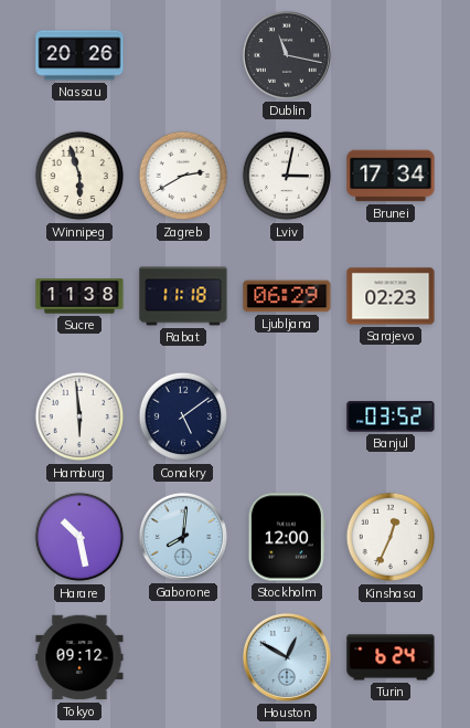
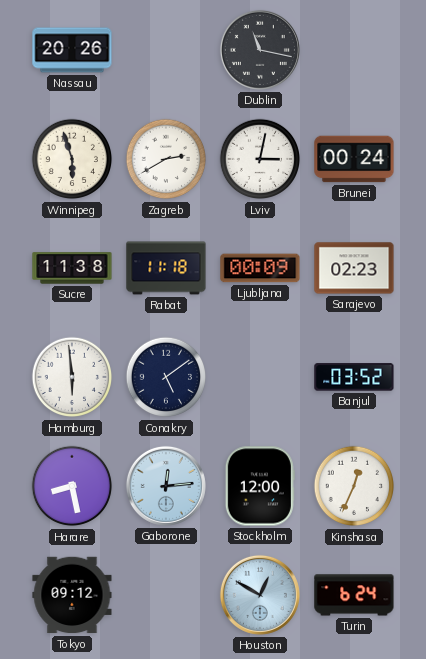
Brunei: 17:34 -> 00:24
Ljubljana: 06:29 -> 00:09
Harare: 10:28 -> 8:28
Gaborone: 8:01 -> 12:14
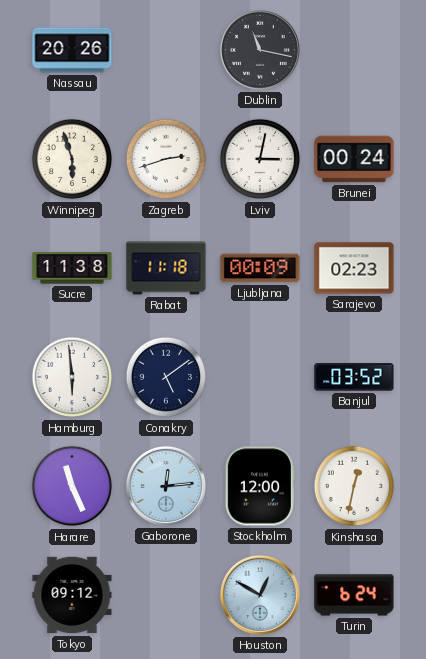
Zagreb: 2:40 -> 2:42
Harare: 8:28 -> 11:26
Kinshasa: 12:34 -> 12:32
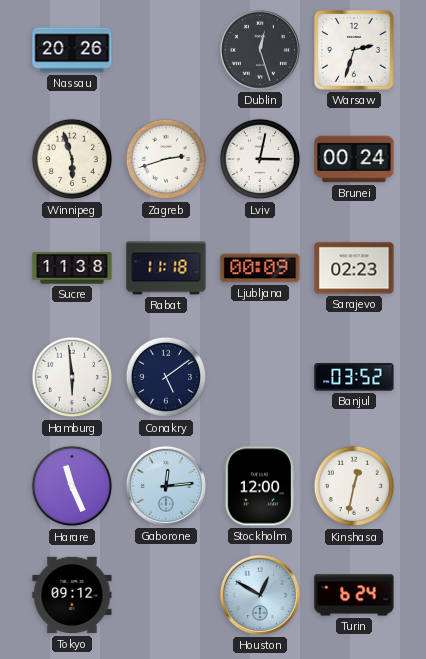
Dublin: 11:17 -> 12:27
Warsaw: none -> 2:33
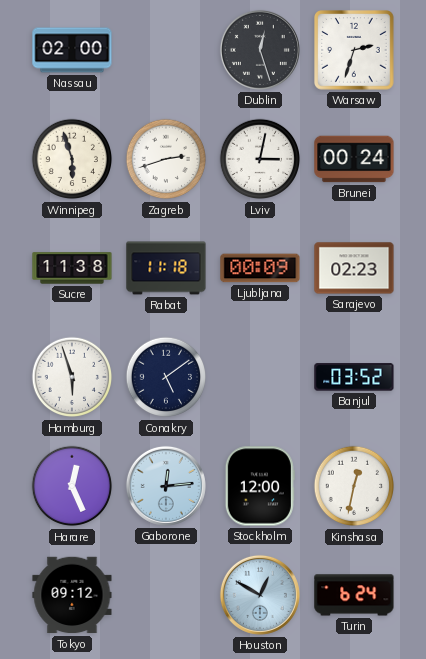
Nassau: 20:26 -> 02:00
Hamburg: 5:59 -> 5:57
Harare: 11:26 -> 12:26
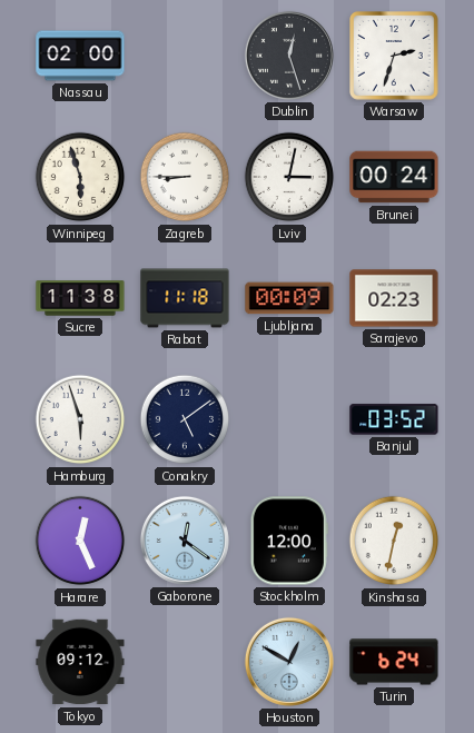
Zagreb: 2:42 -> 8:45
Gaborone: 12:14 -> 12:21
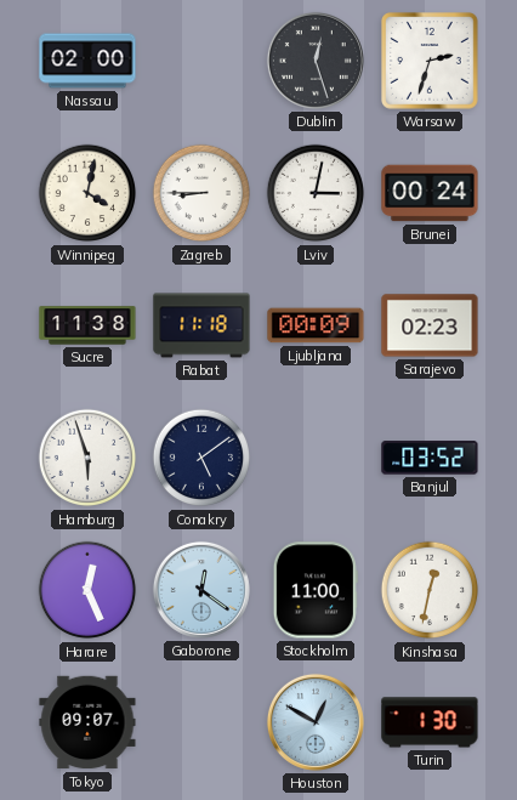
Winnipeg: 5:57 -> 4:02
Stockholm: 12:00 -> 11:00
Tokyo: 09:12 -> 09:07
Turin: 6:24 -> 1:30
